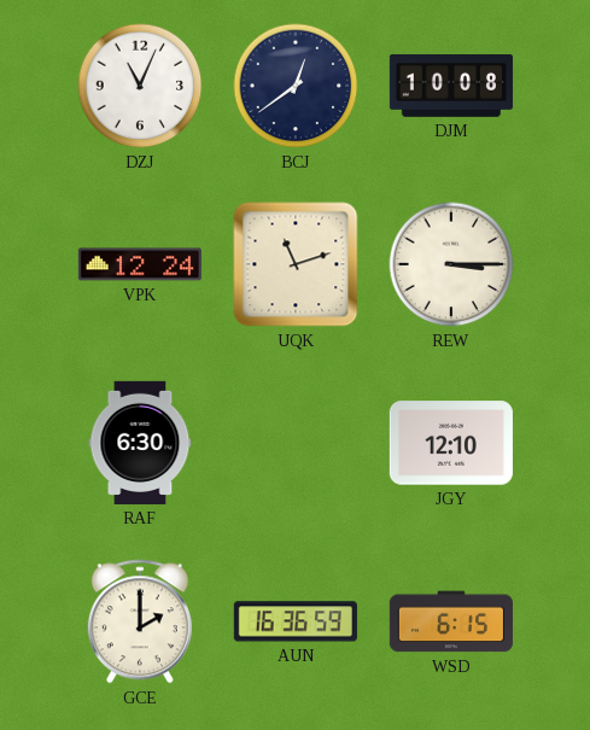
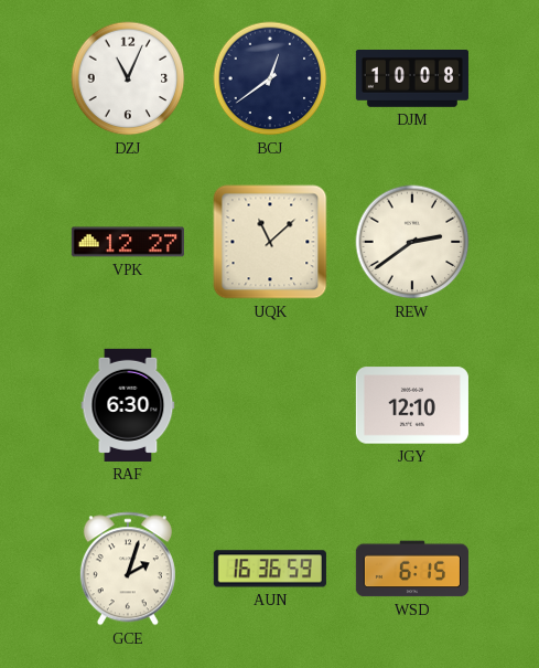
VPK: 12:24 -> 12:27
UQK: 11:12 -> 11:08
REW: 3:15 -> 2:39
GCE: 2:00 -> 2:03
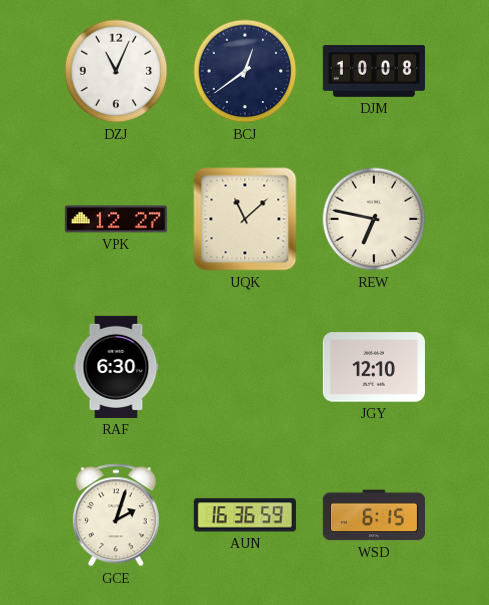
REW: 2:39 -> 6:47
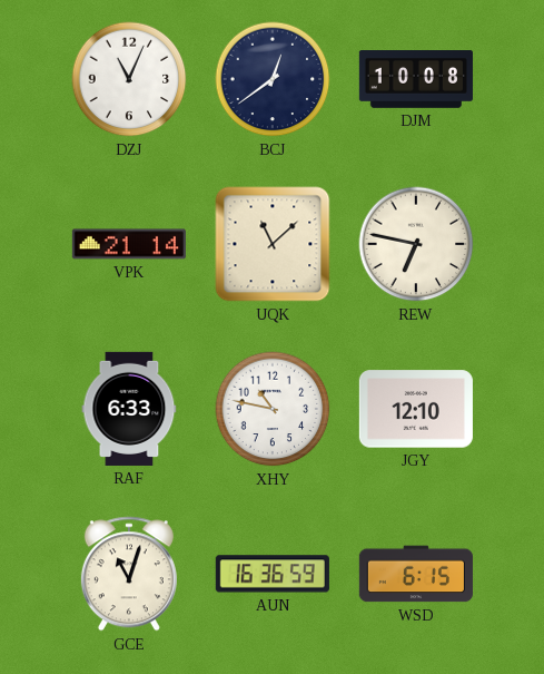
VPK: 12:27 -> 21:14
RAF: 6:30 -> 6:33
XHY: none -> 10:47
GCE: 2:03 -> 11:03
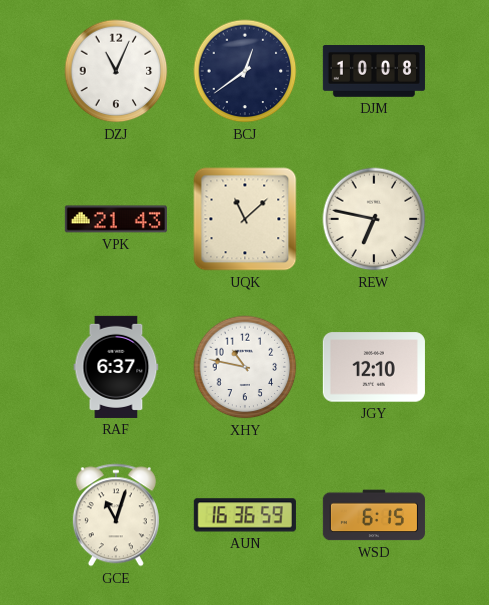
VPK: 21:14 -> 21:43
RAF: 6:33 -> 6:37
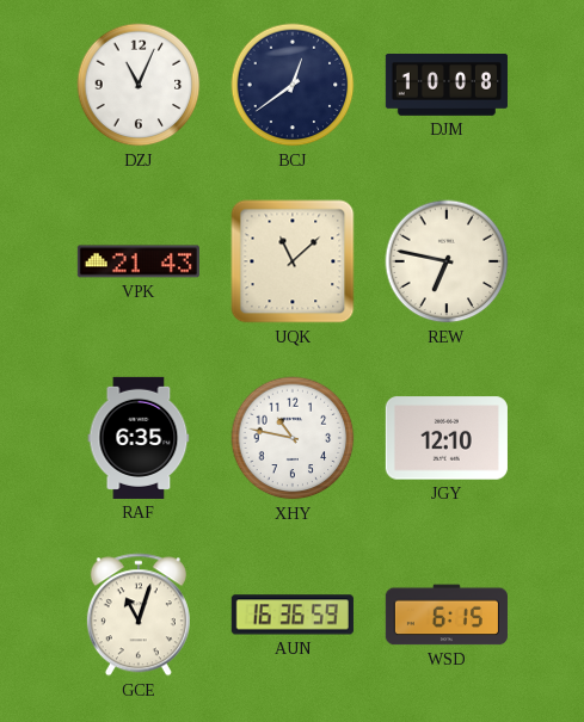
RAF: 6:37 -> 6:35
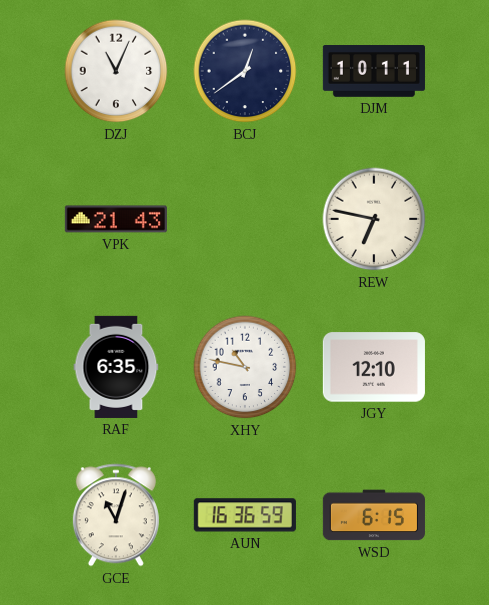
DJM: 10:08 -> 10:11
UQK: 11:08 -> none
